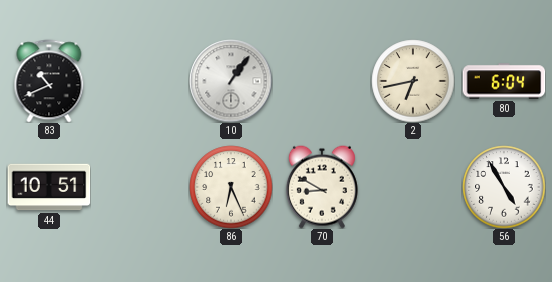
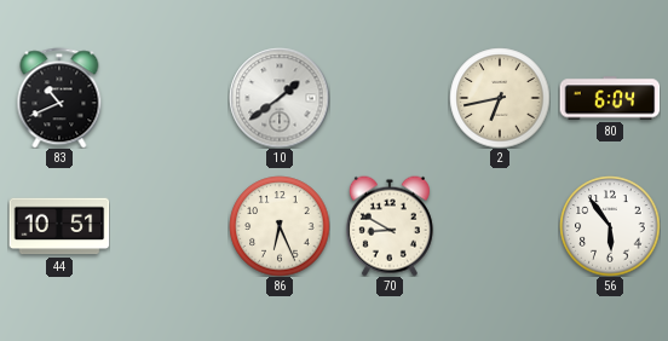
10: 1:06 -> 1:39
56: 4:55 -> 5:54
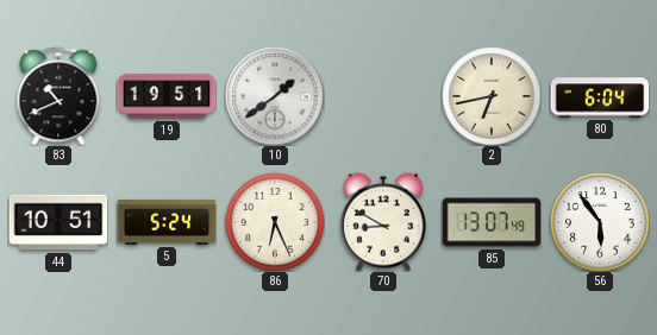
19: none -> 19:51
5: none -> 5:24
85: none -> 13:07
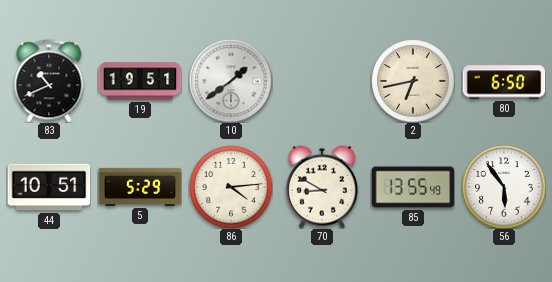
80: 6:04 -> 6:50
5: 5:24 -> 5:29
86: 6:26 -> 4:14
85: 13:07 -> 13:55
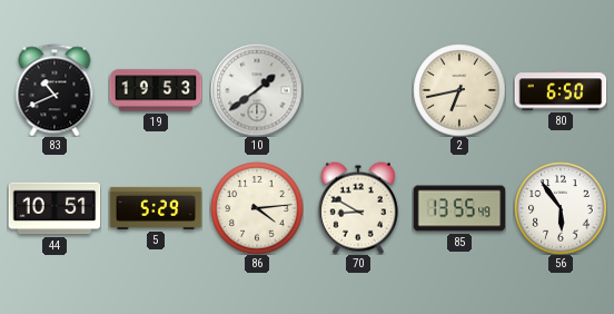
19: 19:51 -> 19:53
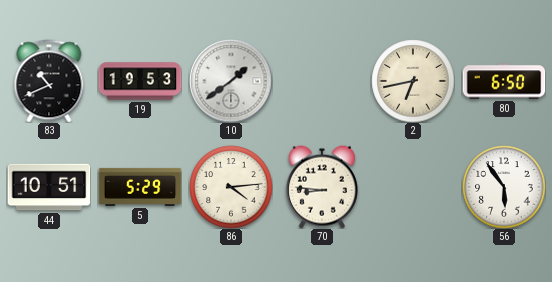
70: 8:50 -> 8:46
85: 13:55 -> none
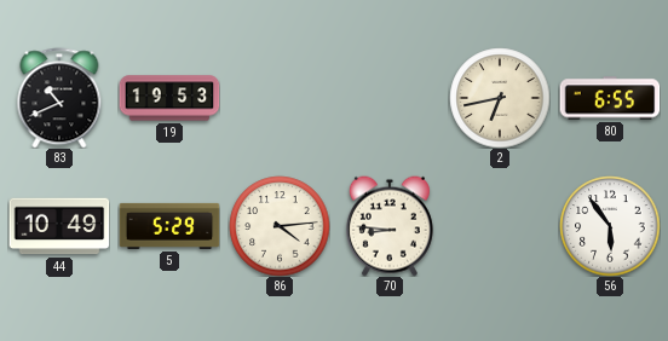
10: 1:39 -> none
80: 6:50 -> 6:55
44: 10:51 -> 10:49
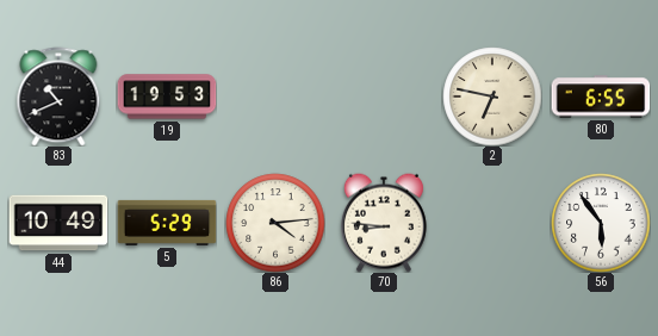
2: 6:43 -> 6:47
